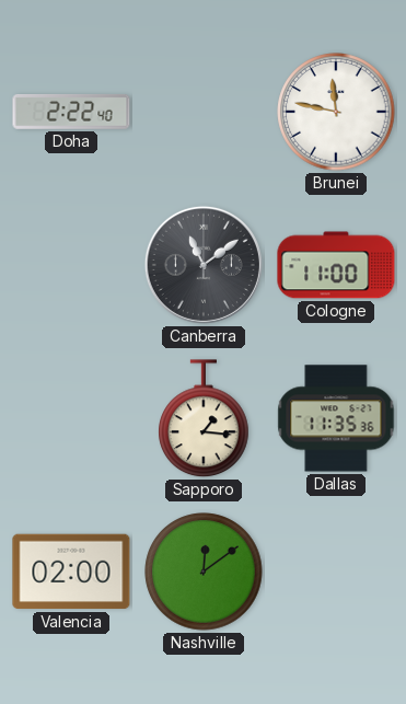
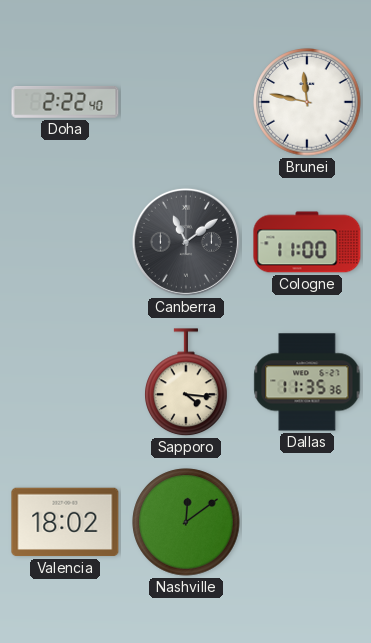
Sapporo: 1:16 -> 4:16
Valencia: 02:00 -> 18:02
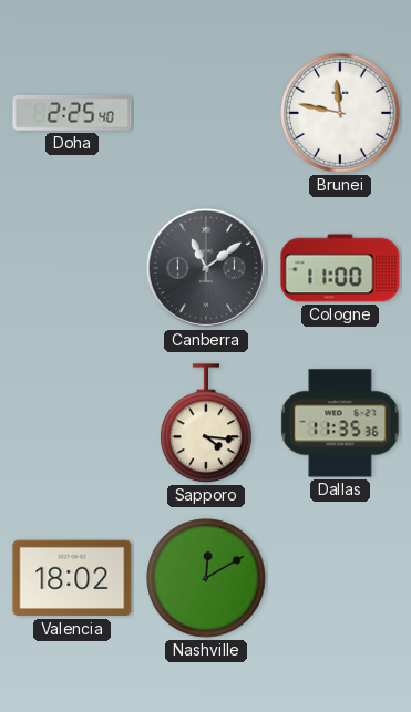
Doha: 2:22 -> 2:25
Nashville: 12:09 -> 12:10
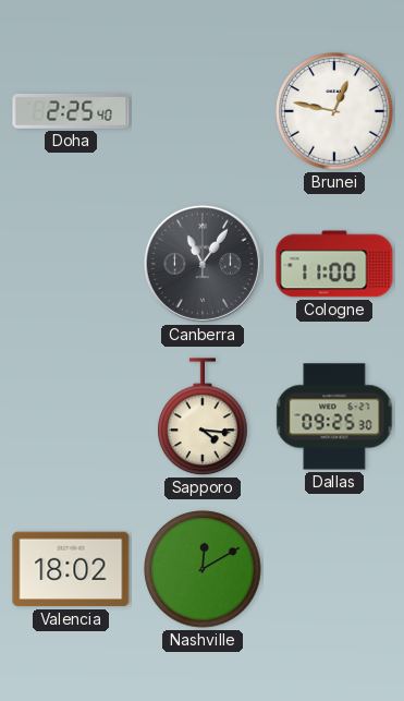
Brunei: 11:47 -> 12:47
Canberra: 11:09 -> 11:06
Dallas: 11:35 -> 09:25
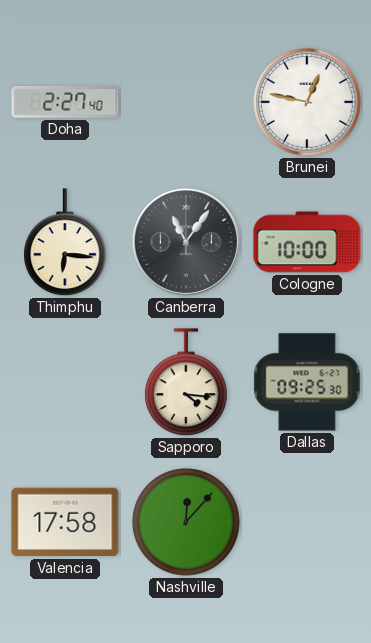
Doha: 2:25 -> 2:27
Thimphu: none -> 6:16
Cologne: 11:00 -> 10:00
Valencia: 18:02 -> 17:58
Nashville: 12:10 -> 12:07
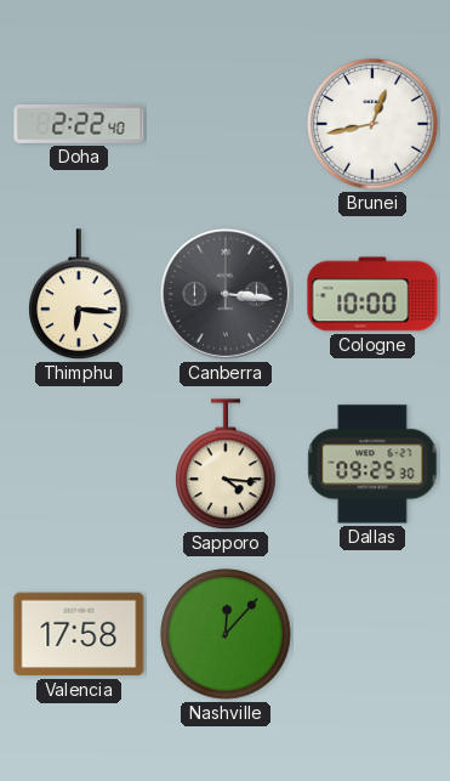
Doha: 2:27 -> 2:22
Brunei: 12:47 -> 12:43
Canberra: 11:06 -> 3:16
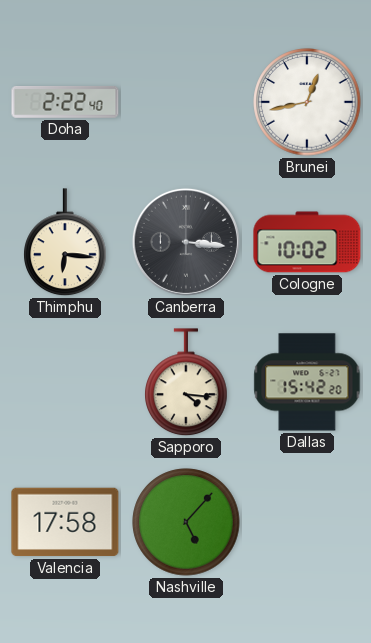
Cologne: 10:00 -> 10:02
Dallas: 09:25 -> 15:42
Nashville: 12:07 -> 5:07
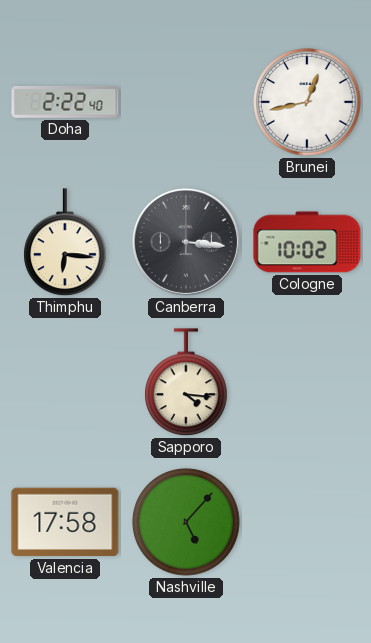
Dallas: 15:42 -> none
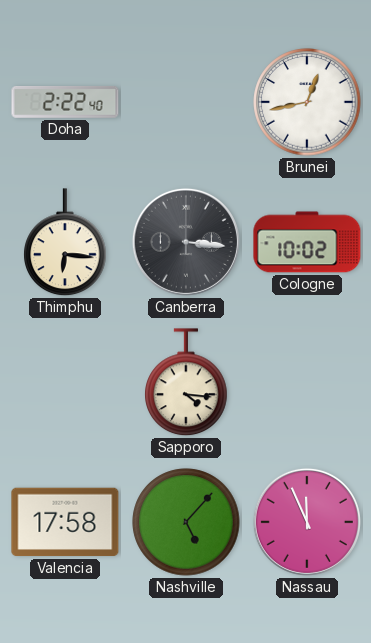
Nassau: none -> 11:56
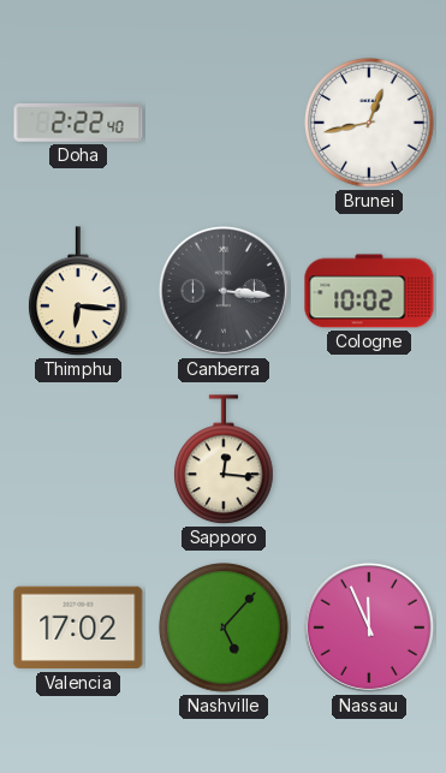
Sapporo: 4:16 -> 12:16
Valencia: 17:58 -> 17:02
